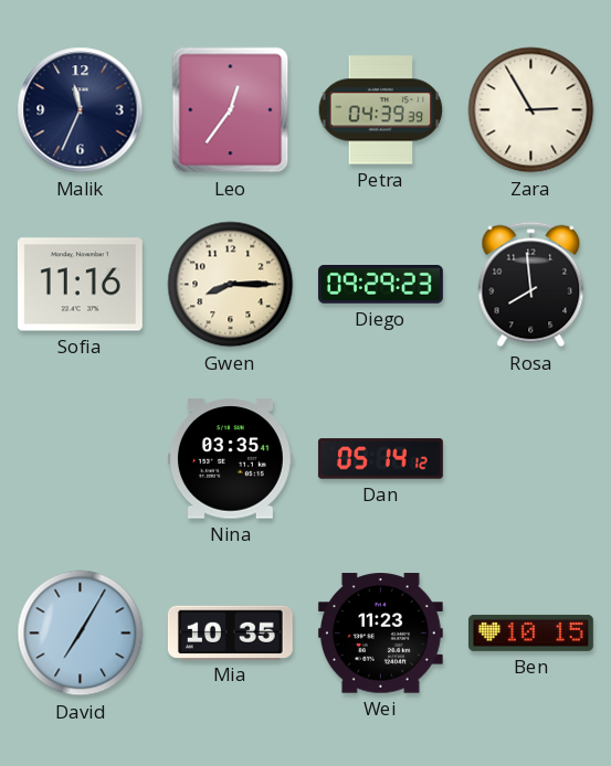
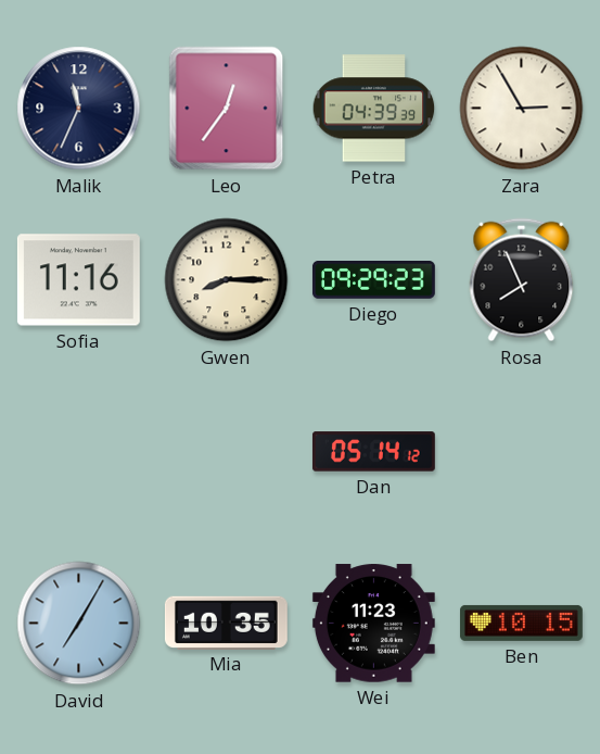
Rosa: 7:59 -> 7:56
Nina: 03:35 -> none
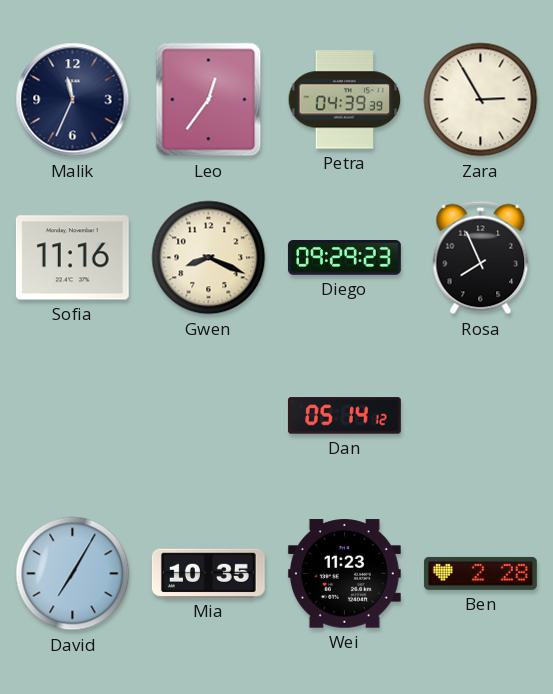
Gwen: 8:15 -> 8:19
Ben: 10:15 -> 2:28
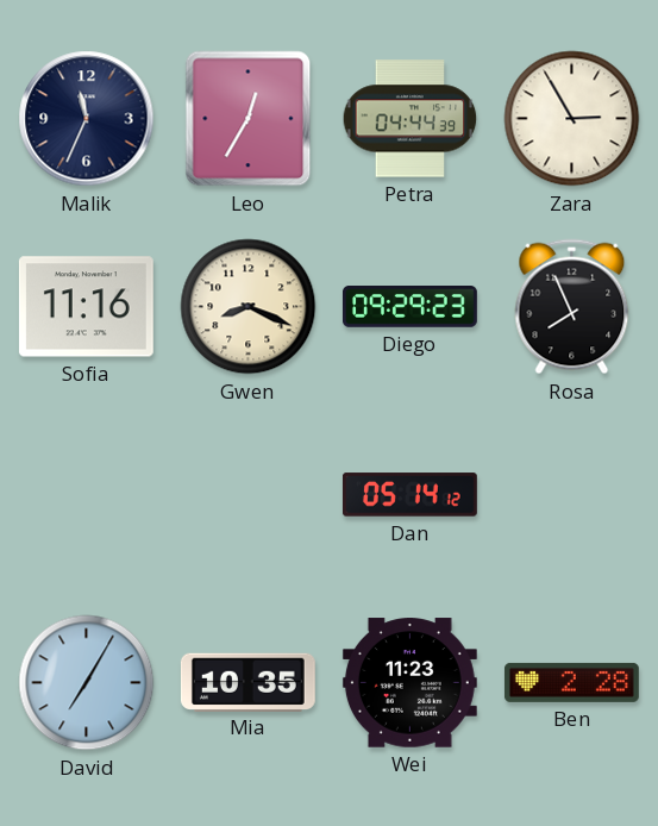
Leo: 12:36 -> 12:35
Petra: 04:39 -> 04:44
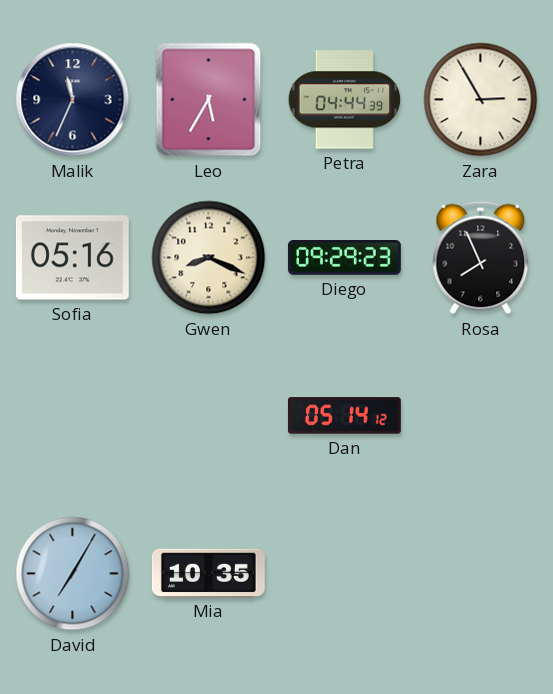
Leo: 12:35 -> 5:35
Sofia: 11:16 -> 05:16
Wei: 11:23 -> none
Ben: 2:28 -> none
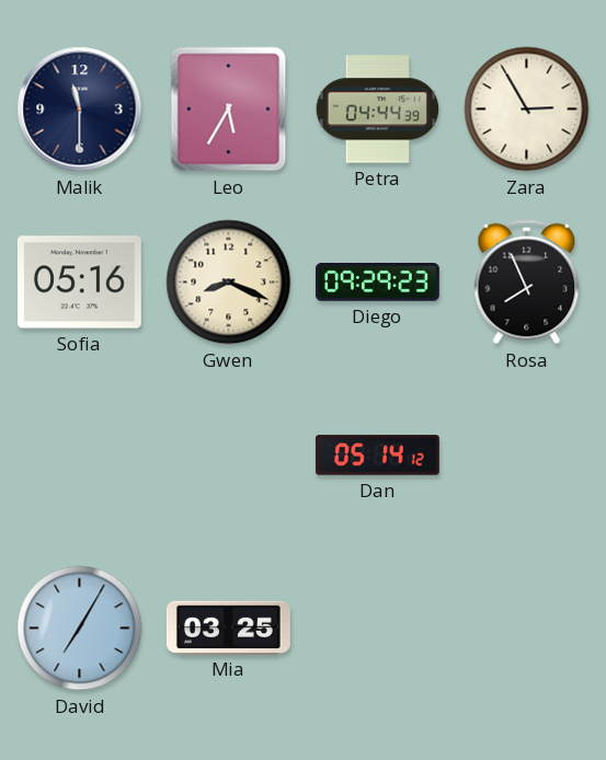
Malik: 11:34 -> 11:30
Mia: 10:35 -> 03:25
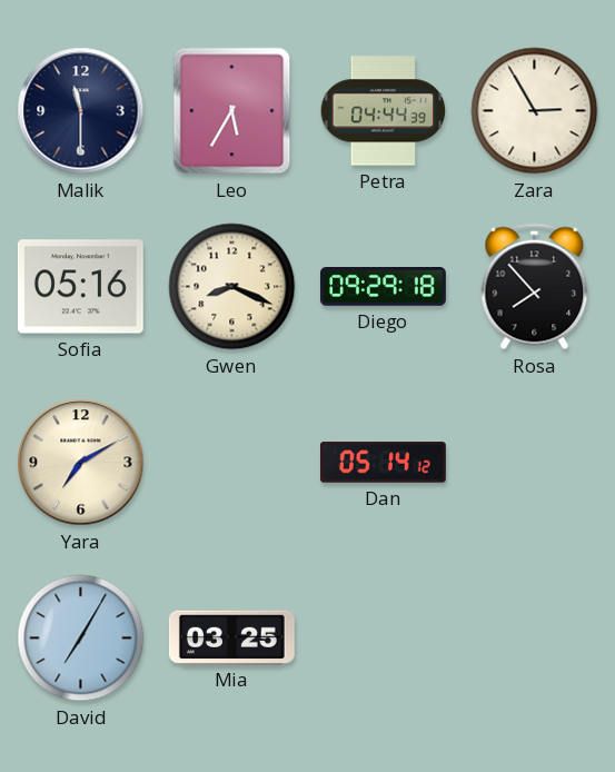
Diego: 09:29:23 -> 09:29:18
Rosa: 7:56 -> 7:53
Yara: none -> 7:10
